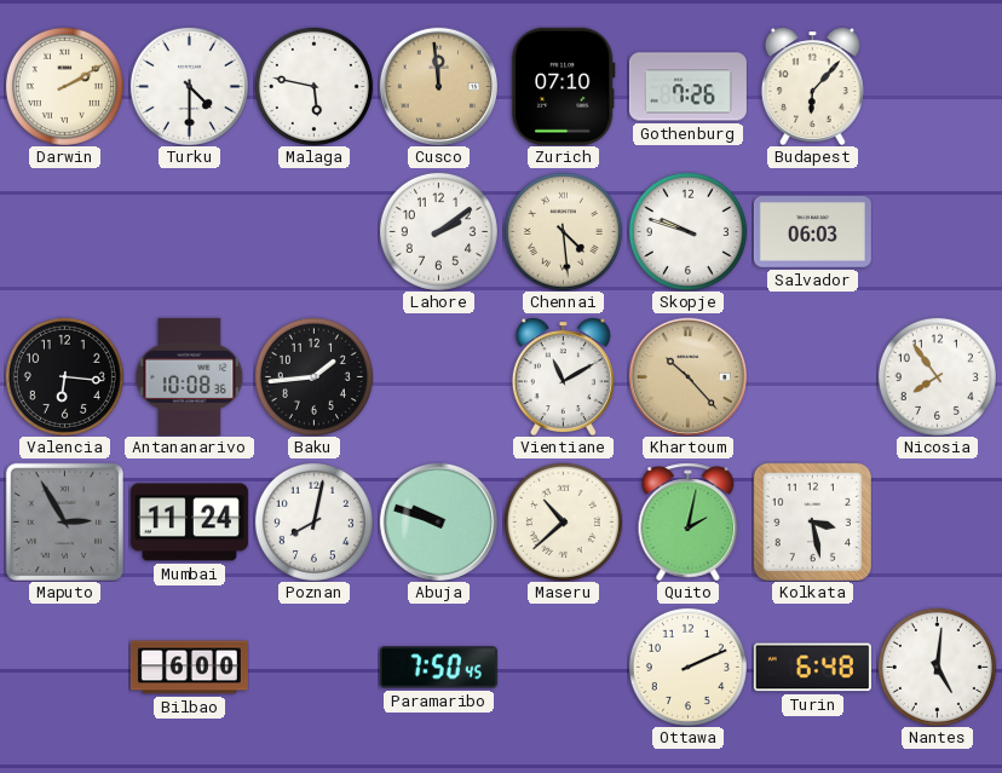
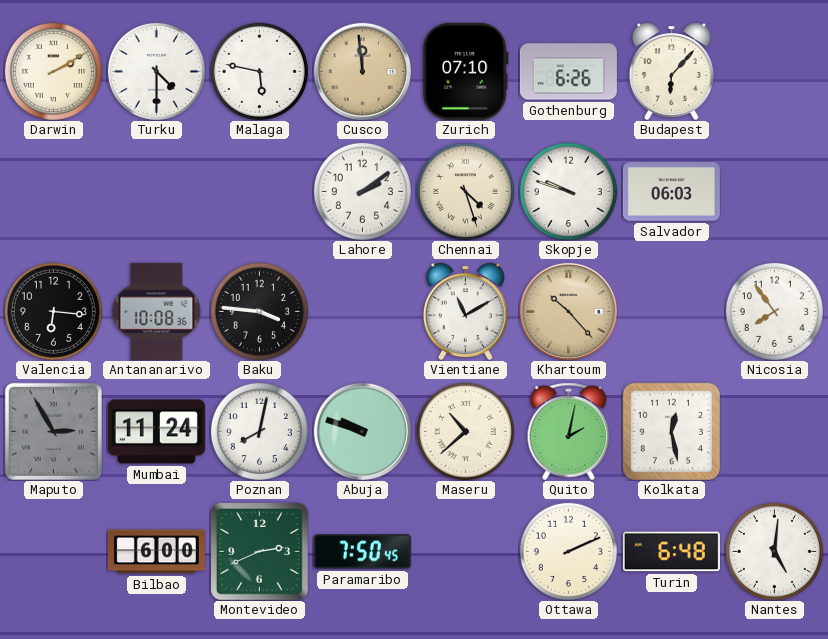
Gothenburg: 7:26 -> 6:26
Chennai: 4:29 -> 4:27
Baku: 1:44 -> 3:46
Kolkata: 3:28 -> 12:28
Montevideo: none -> 2:41
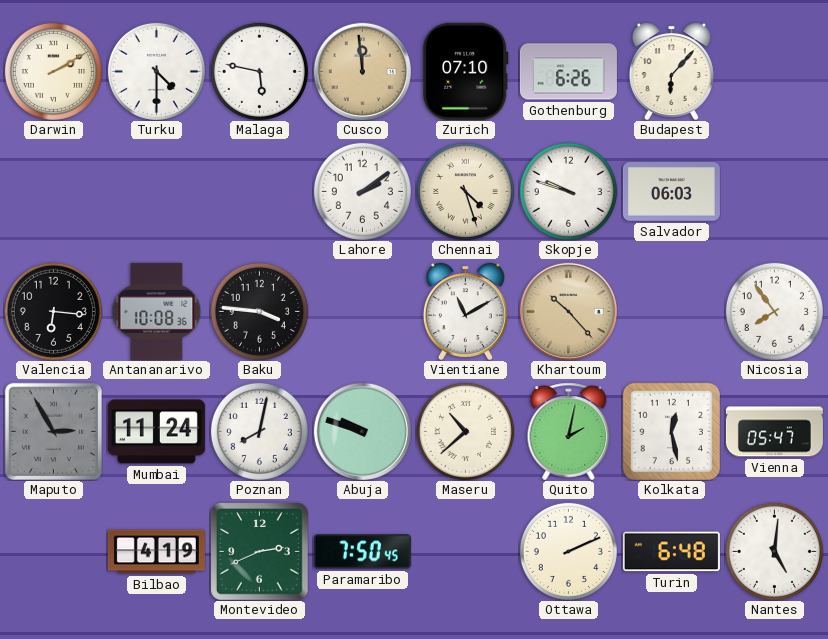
Vienna: none -> 05:47
Bilbao: 6:00 -> 4:19
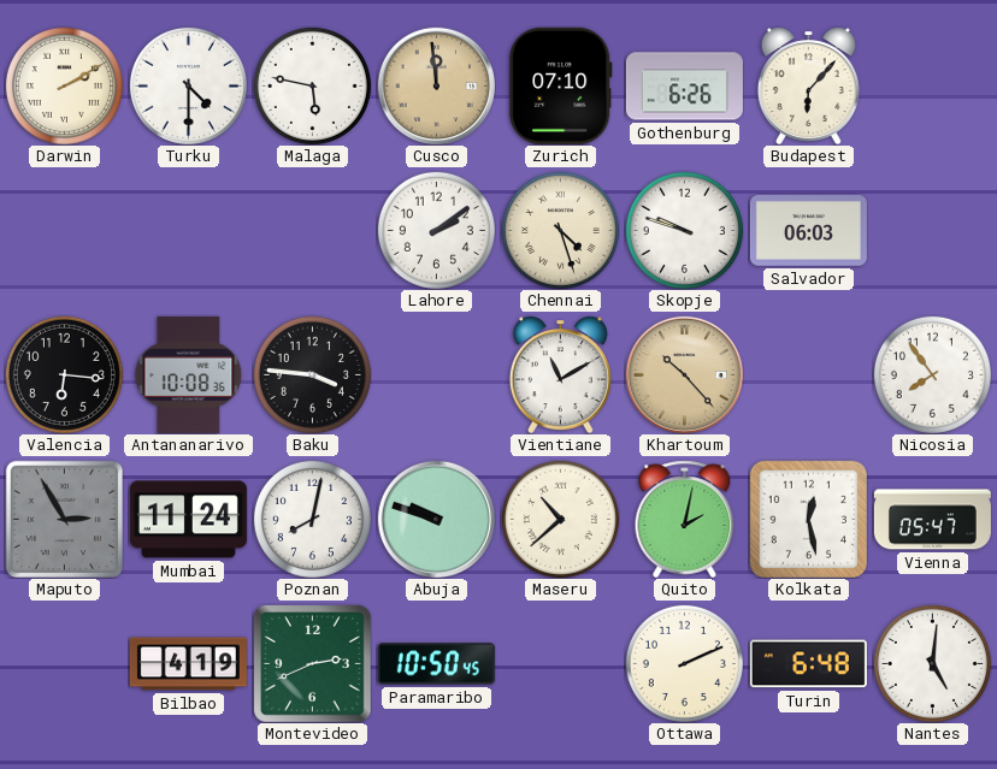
Paramaribo: 7:50 -> 10:50
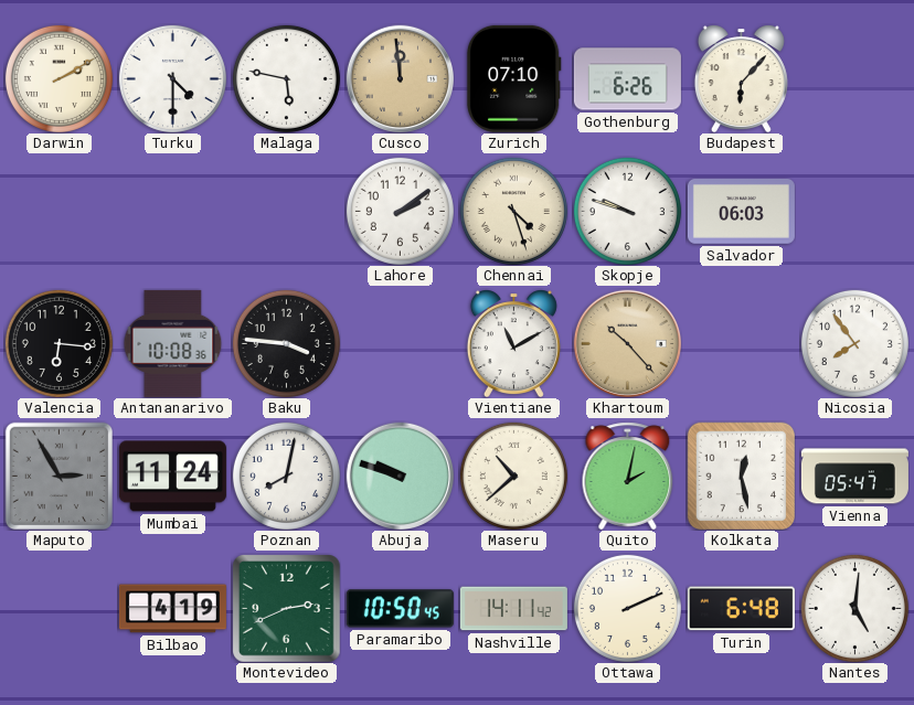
Nashville: none -> 14:11
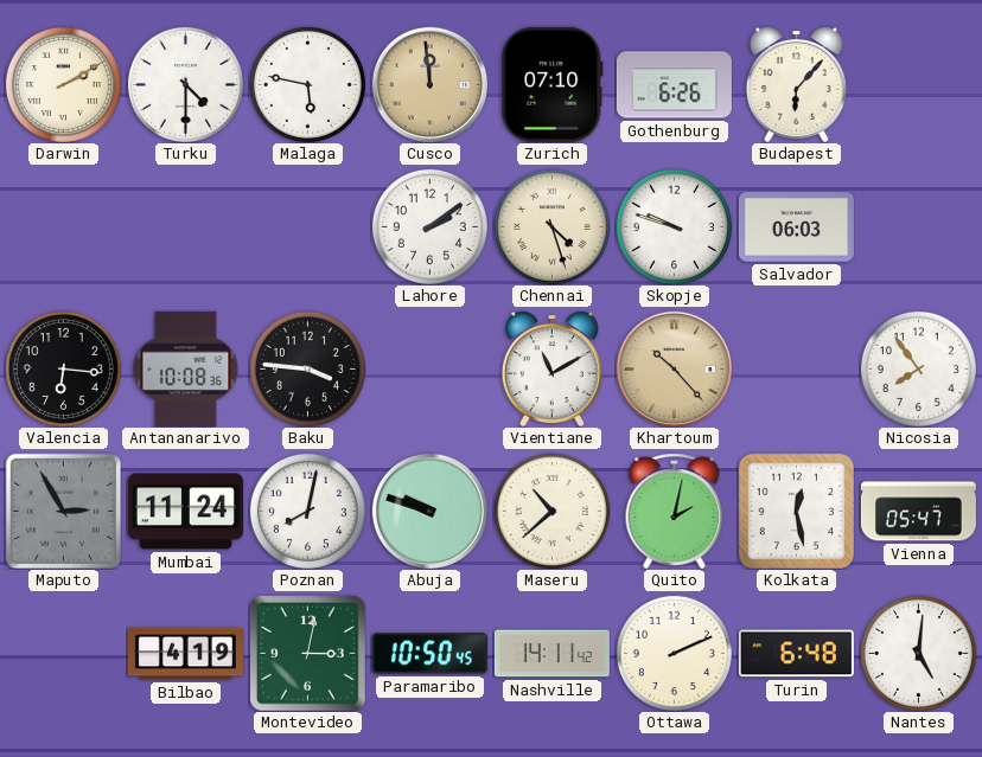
Montevideo: 2:41 -> 3:02
